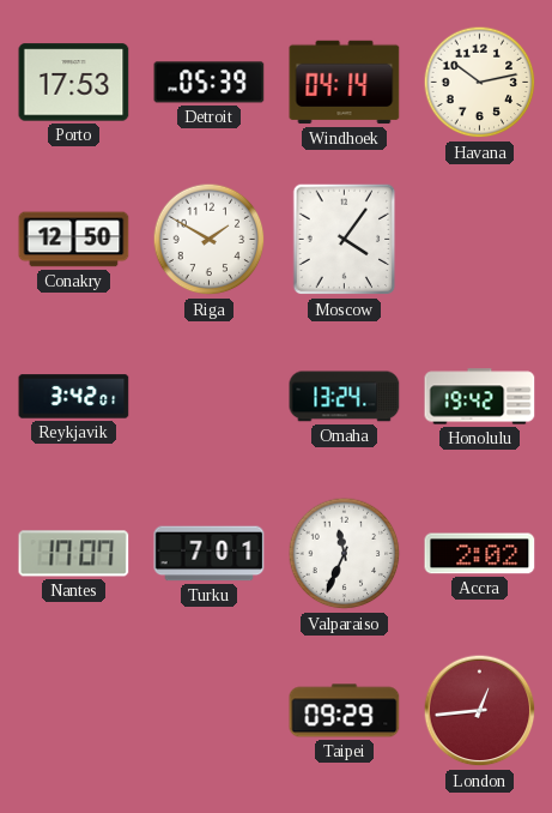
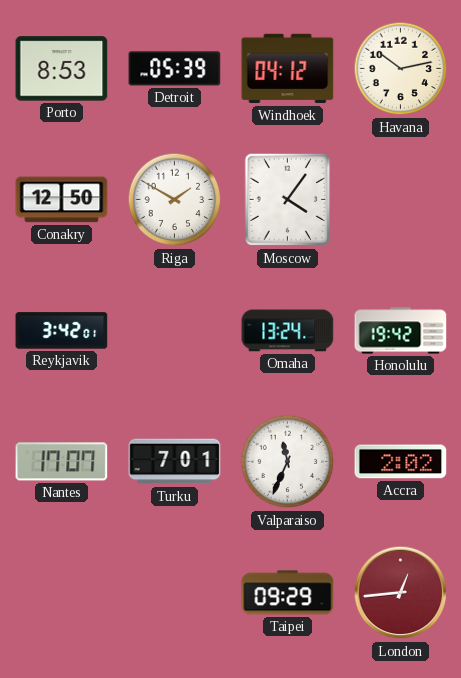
Porto: 17:53 -> 8:53
Windhoek: 04:14 -> 04:12
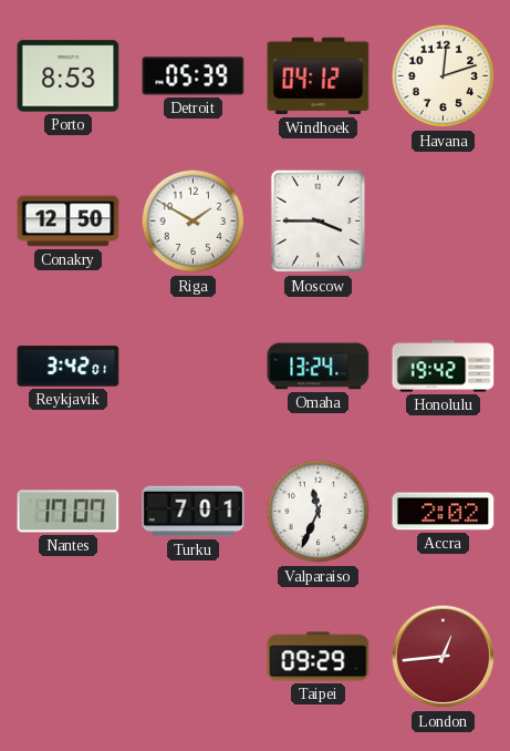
Havana: 10:13 -> 12:12
Moscow: 4:06 -> 3:45
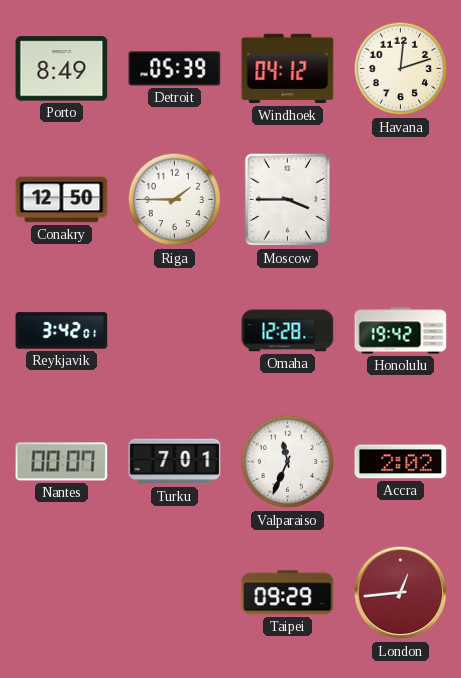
Porto: 8:53 -> 8:49
Riga: 1:50 -> 1:45
Omaha: 13:24 -> 12:28
Nantes: 17:07 -> 00:07
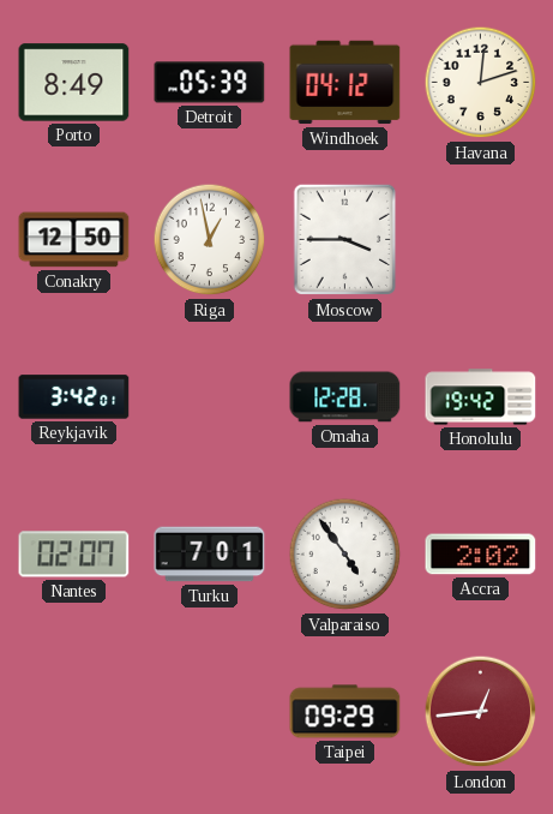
Riga: 1:45 -> 12:58
Nantes: 00:07 -> 02:07
Valparaiso: 11:34 -> 4:54
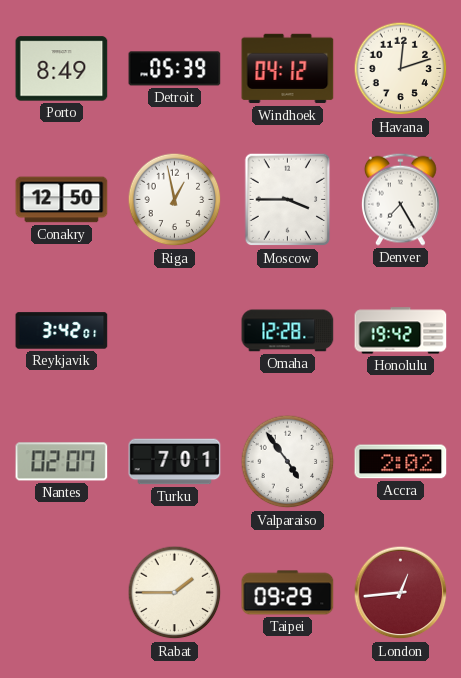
Denver: none -> 7:25
Rabat: none -> 1:45
